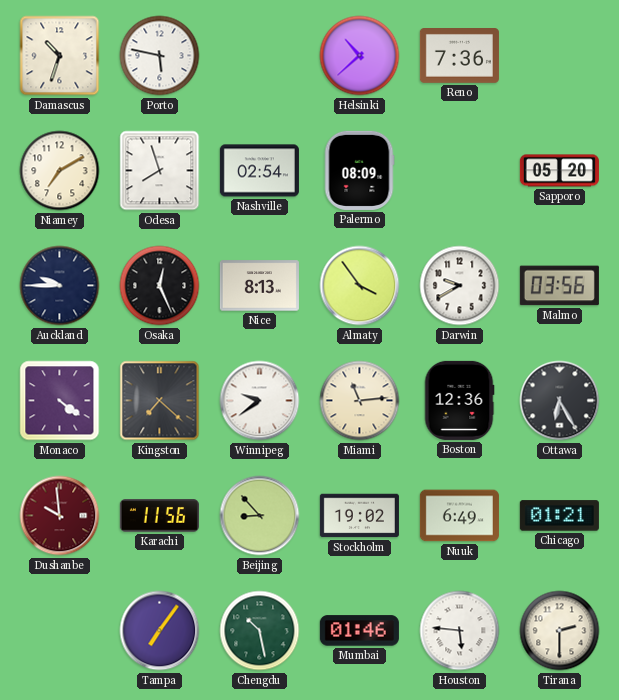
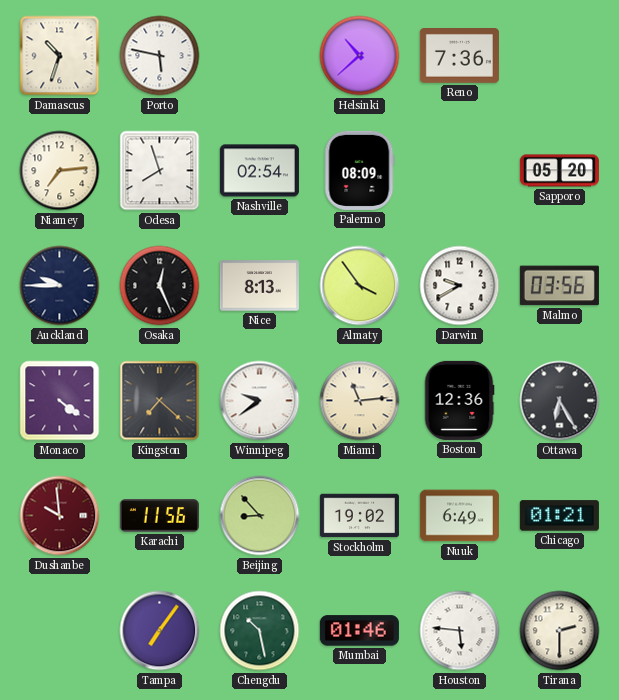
Niamey: 7:10 -> 7:14
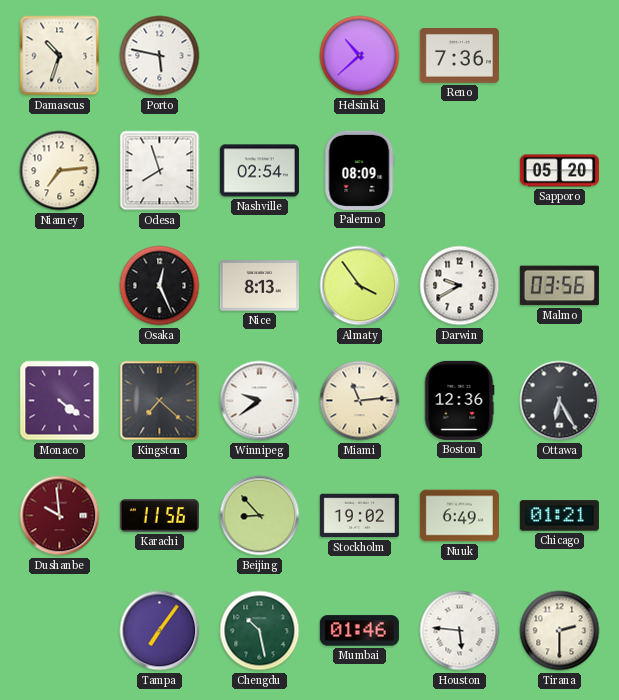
Auckland: 9:45 -> none
